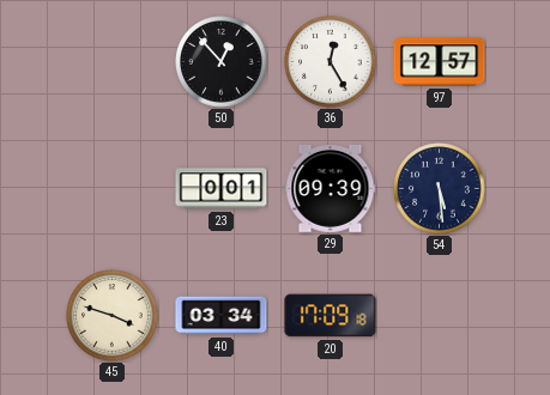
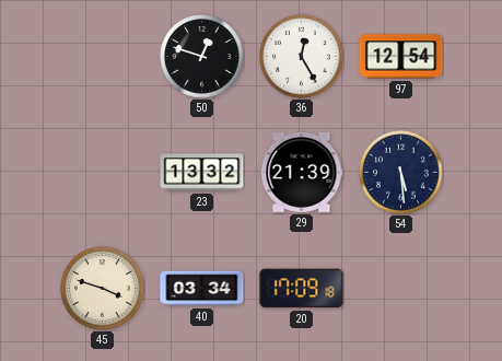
50: 12:53 -> 12:48
97: 12:57 -> 12:54
23: 0:01 -> 13:32
29: 09:39 -> 21:39
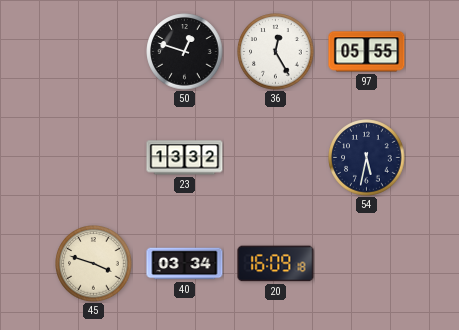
97: 12:54 -> 05:55
29: 21:39 -> none
54: 5:29 -> 5:32
20: 17:09 -> 16:09
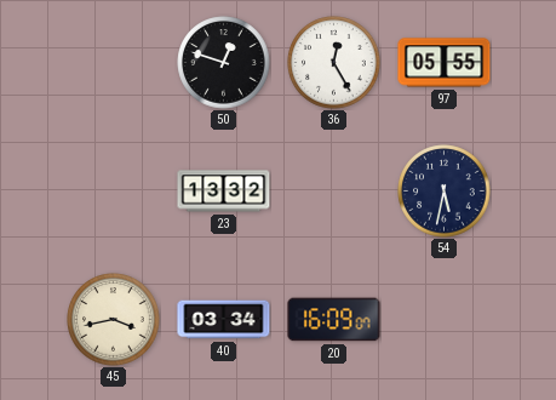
45: 3:48 -> 3:43
20: 16:09:18 -> 16:09:07
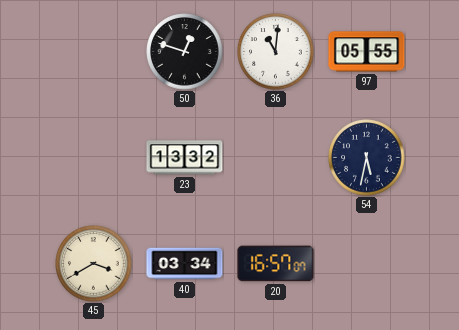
36: 12:25 -> 11:01
45: 3:43 -> 3:40
20: 16:09 -> 16:57
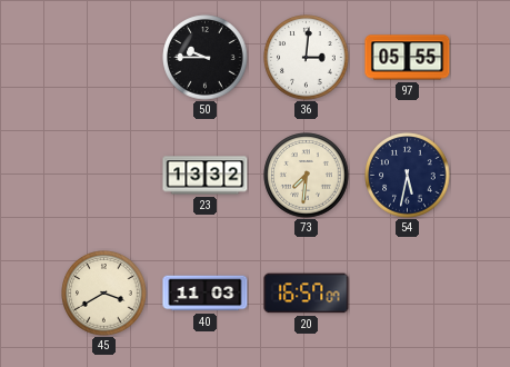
50: 12:48 -> 9:45
36: 11:01 -> 3:01
73: none -> 7:31
40: 03:34 -> 11:03
